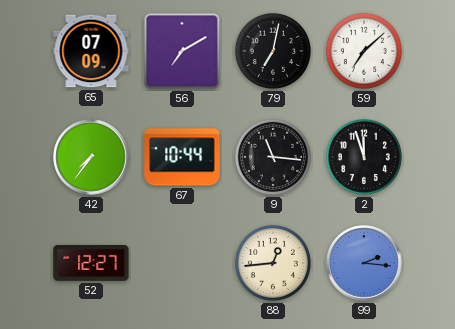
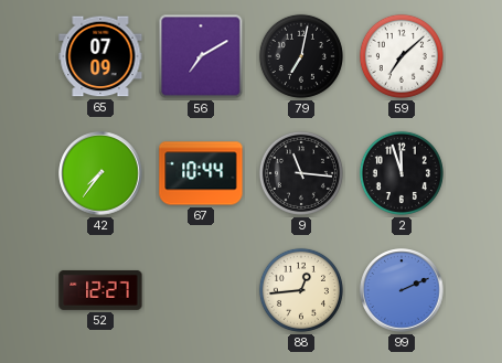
99: 2:16 -> 2:11
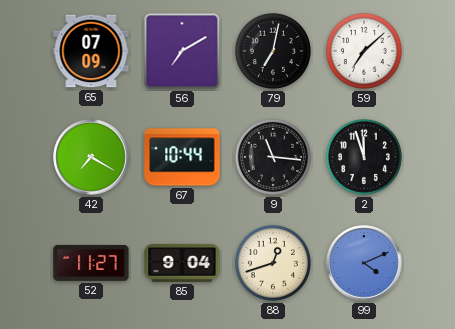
42: 7:36 -> 7:20
52: 12:27 -> 11:27
85: none -> 9:04
88: 12:44 -> 12:42
99: 2:11 -> 4:11
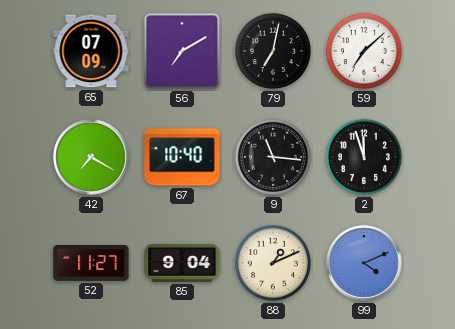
67: 10:44 -> 10:40
88: 12:42 -> 1:11
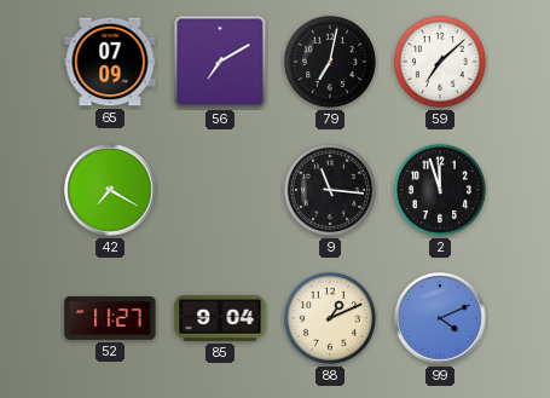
67: 10:40 -> none
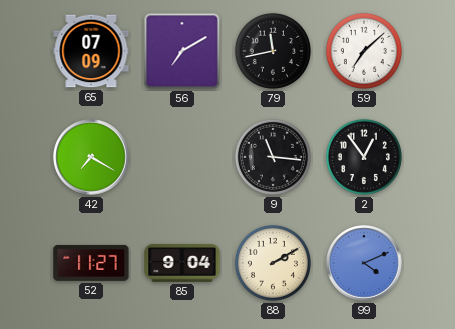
79: 7:02 -> 11:43
2: 11:57 -> 12:54
88: 1:11 -> 2:10
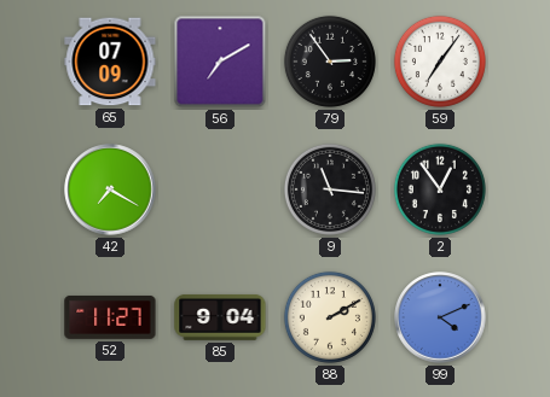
79: 11:43 -> 2:54
59: 7:08 -> 7:06
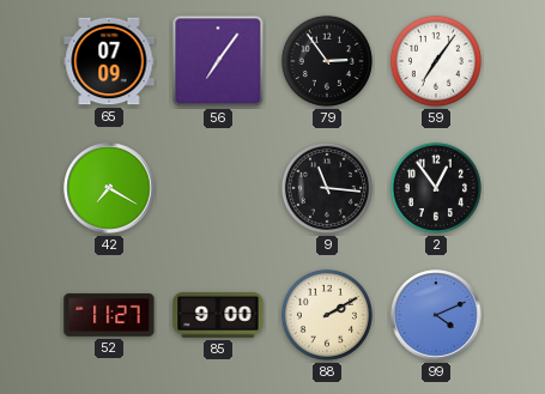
56: 7:10 -> 7:06
85: 9:04 -> 9:00
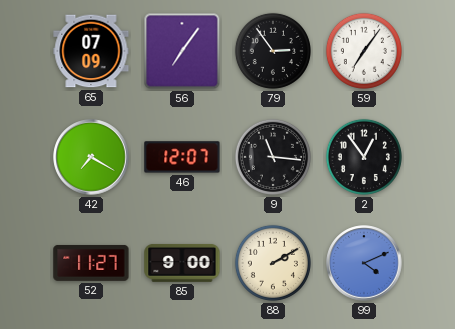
46: none -> 12:07
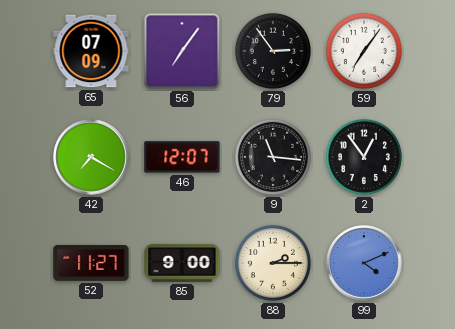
88: 2:10 -> 2:15
